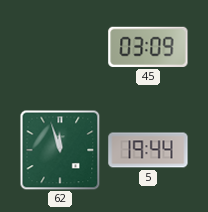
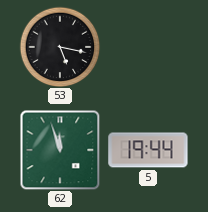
53: none -> 5:17
45: 03:09 -> none
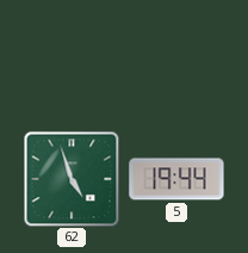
53: 5:17 -> none
62: 11:57 -> 4:57
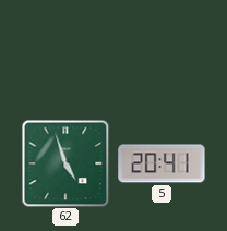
5: 19:44 -> 20:41
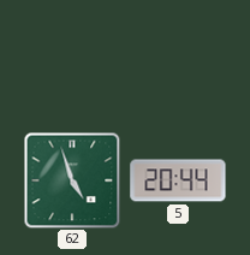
5: 20:41 -> 20:44
